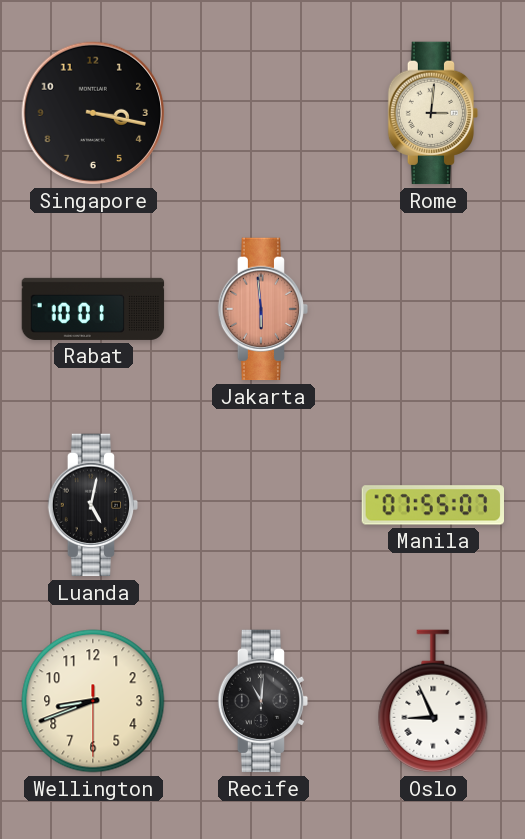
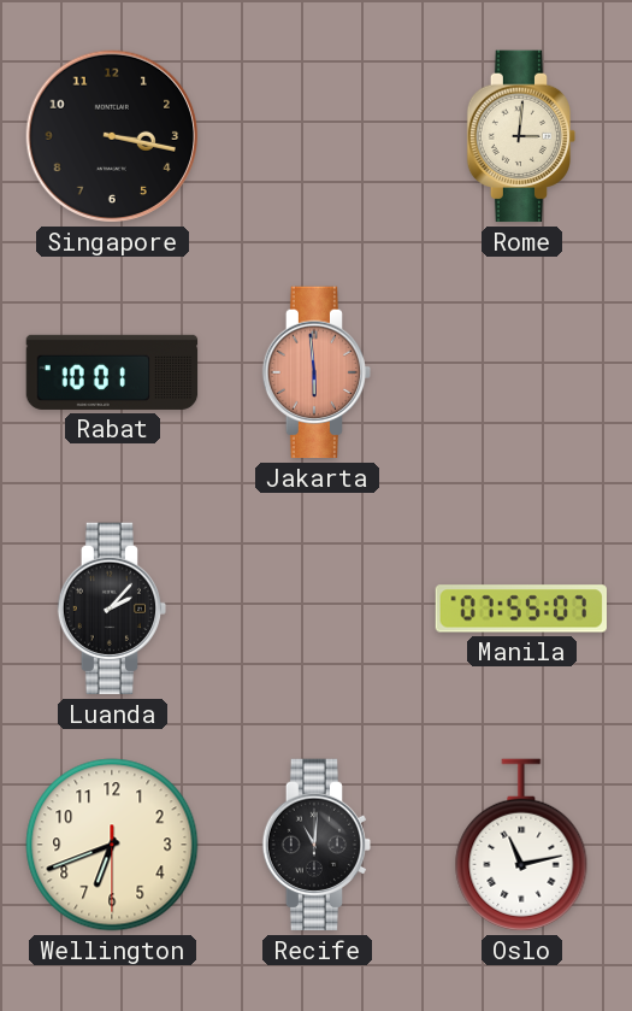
Luanda: 5:02 -> 2:07
Wellington: 8:41 -> 6:41
Oslo: 8:56 -> 11:13
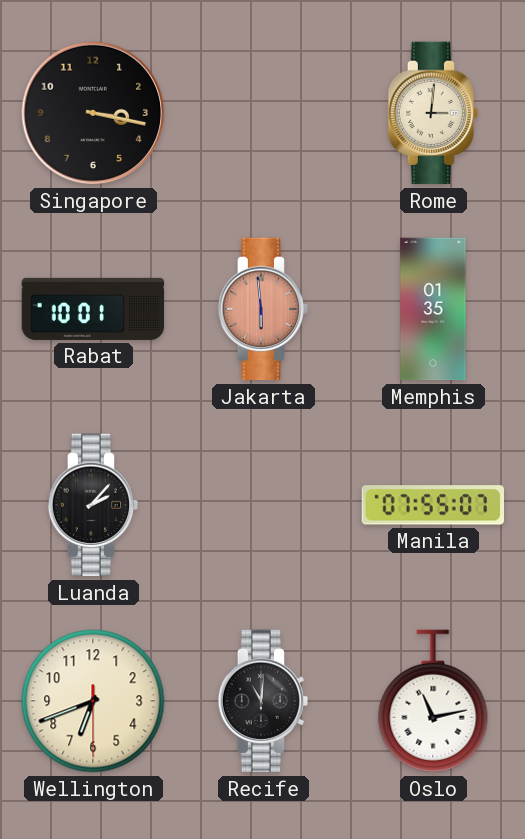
Memphis: none -> 01:35
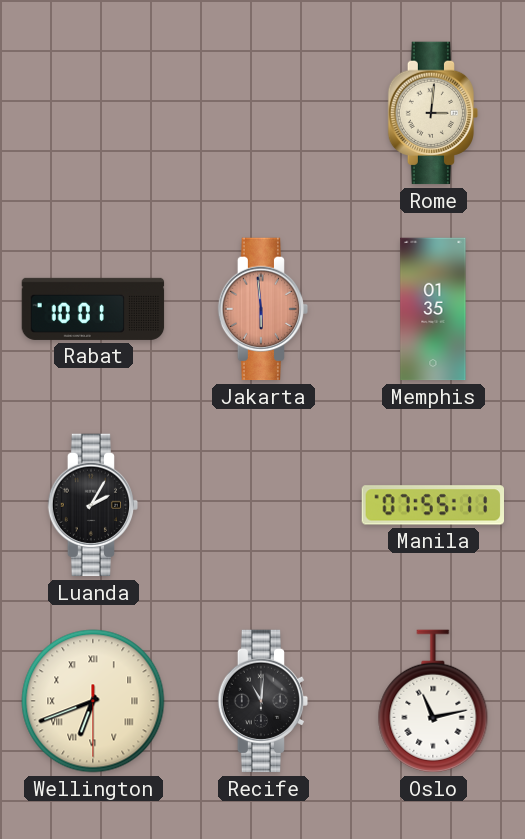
Singapore: 3:17 -> none
Luanda: 2:07 -> 2:05
Manila: 07:55:07 -> 07:55:11
Wellington numerals: Arabic -> Roman
